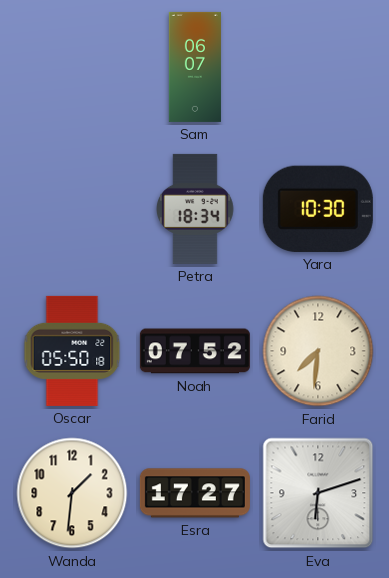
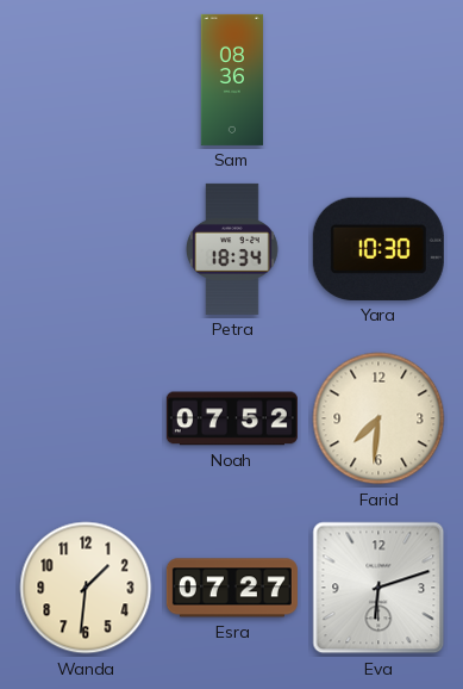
Sam: 06:07 -> 08:36
Oscar: 05:50 -> none
Esra: 17:27 -> 07:27
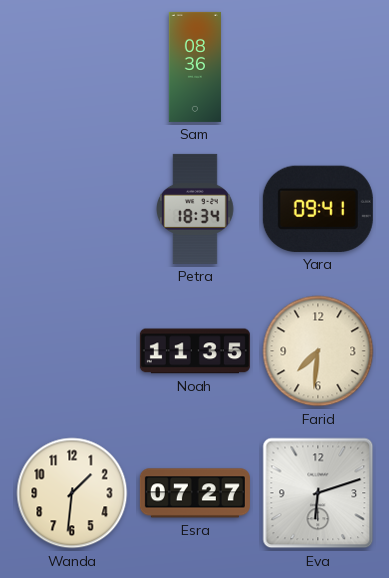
Yara: 10:30 -> 09:41
Noah: 07:52 -> 11:35
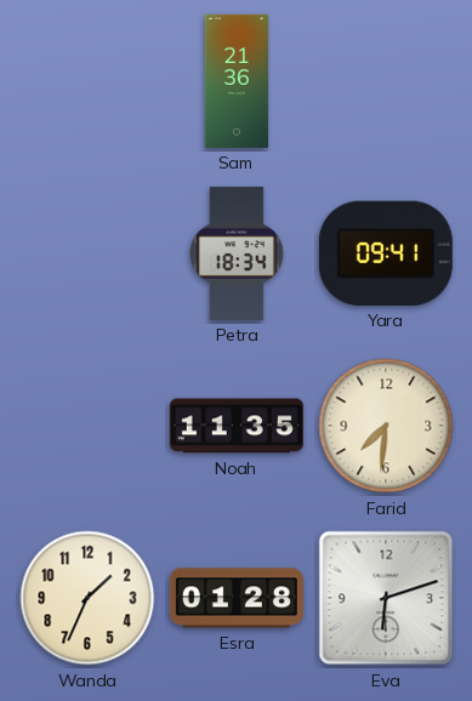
Sam: 08:36 -> 21:36
Wanda: 1:31 -> 1:34
Esra: 07:27 -> 01:28
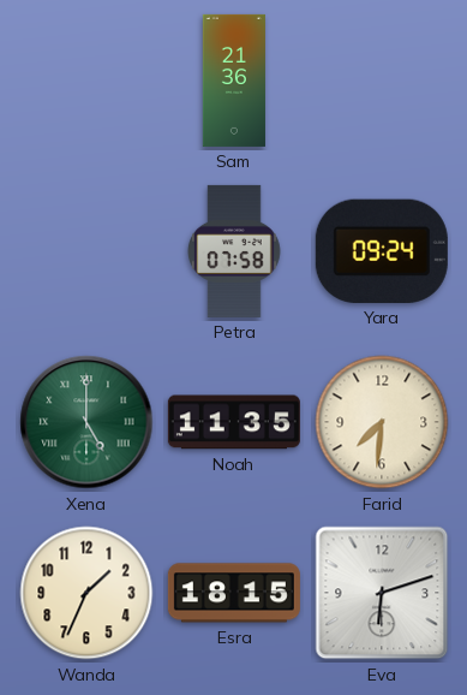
Petra: 18:34 -> 07:58
Yara: 09:41 -> 09:24
Xena: none -> 5:00
Esra: 01:28 -> 18:15
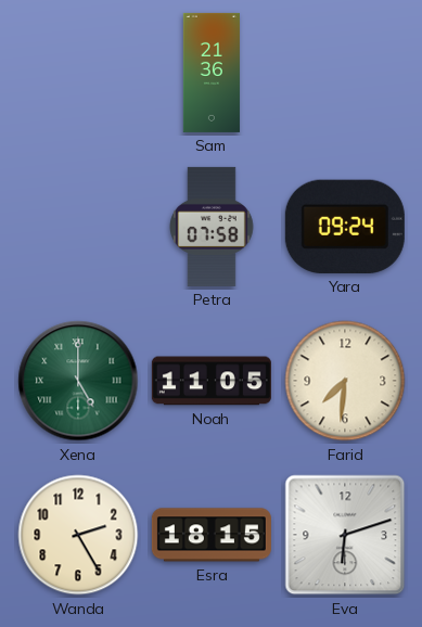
Noah: 11:35 -> 11:05
Wanda: 1:34 -> 2:25
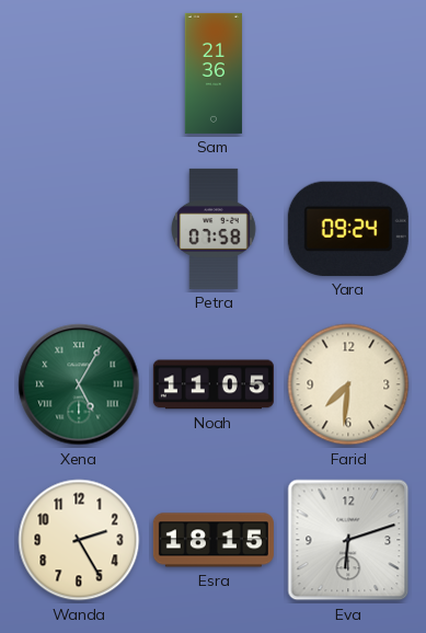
Xena: 5:00 -> 5:05
